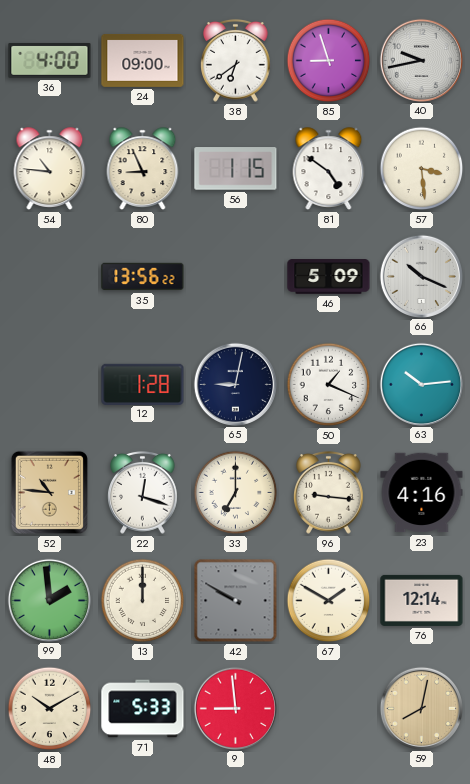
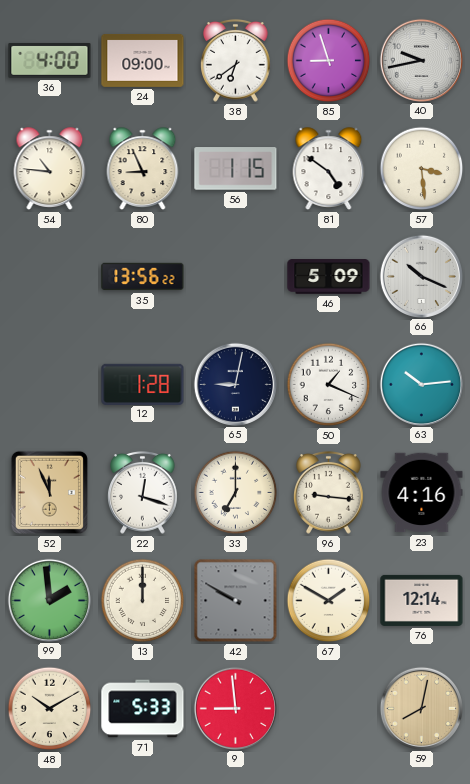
52: 10:46 -> 11:56
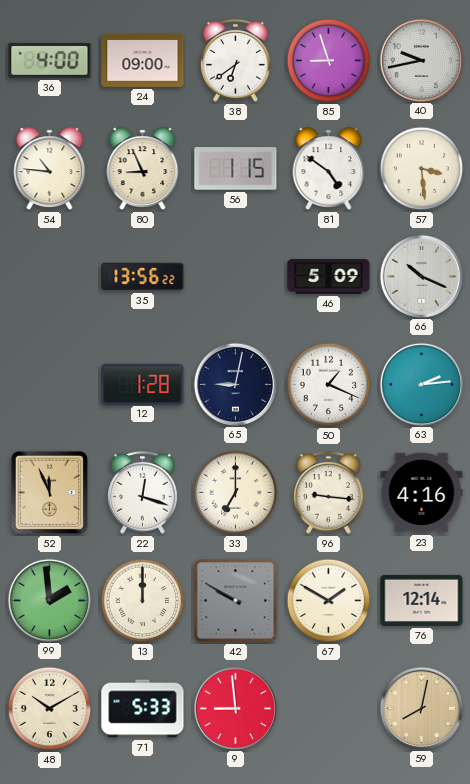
63: 10:14 -> 2:14
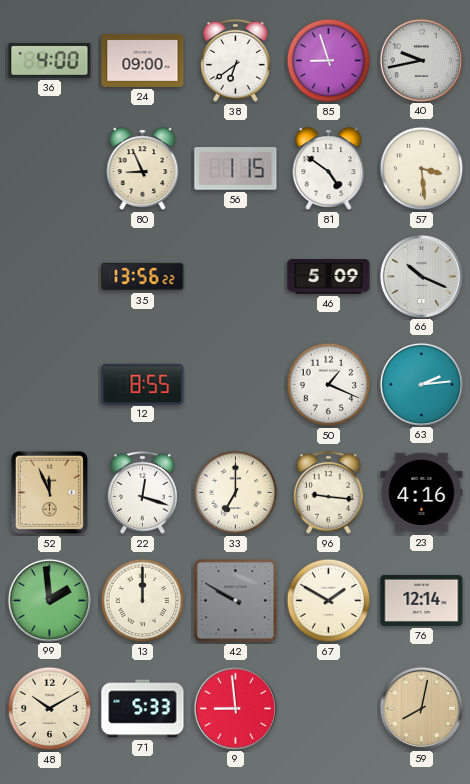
54: 10:46 -> none
12: 1:28 -> 8:55
65: 9:02 -> none
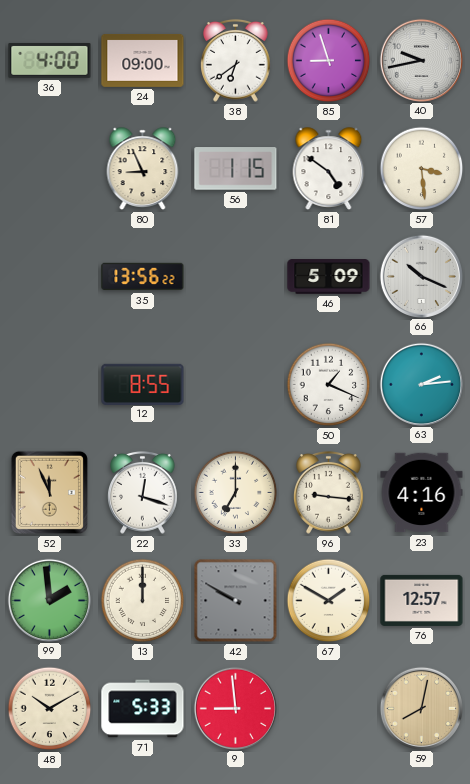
76: 12:14 -> 12:57
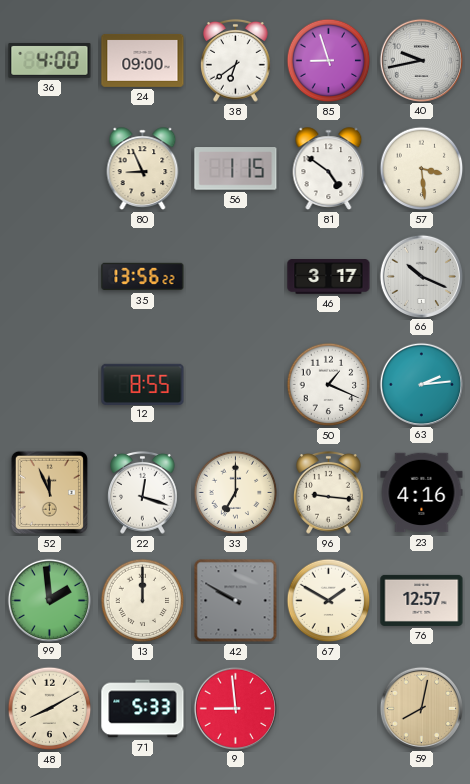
46: 5:09 -> 3:17
48: 10:10 -> 8:10
